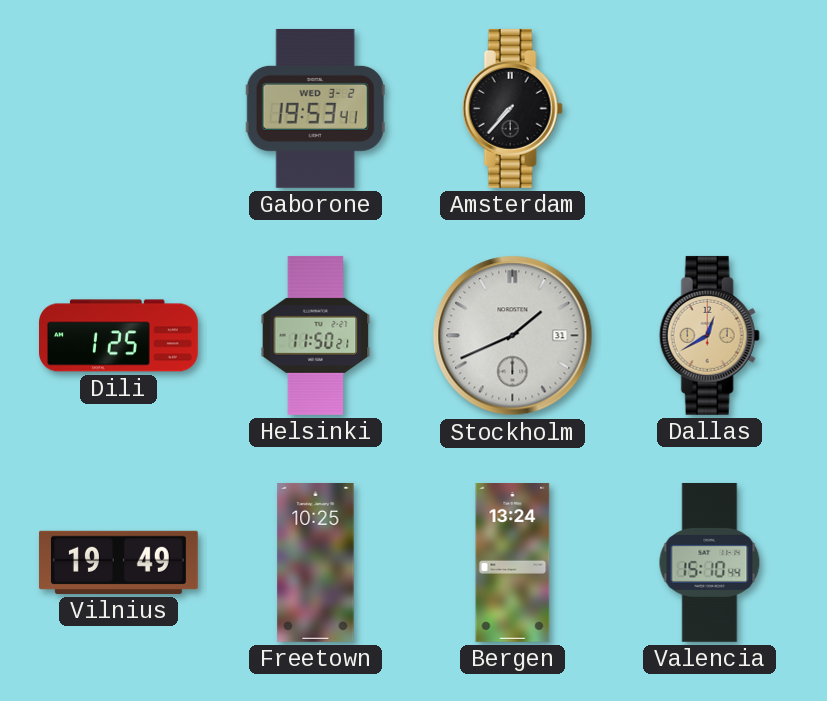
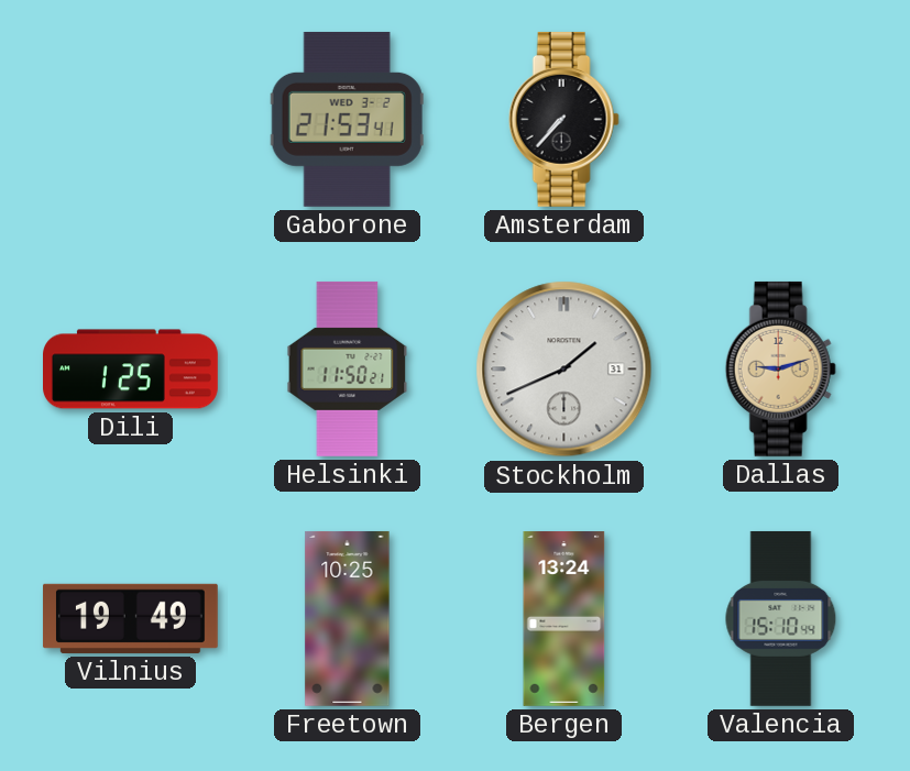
Gaborone: 19:53 -> 21:53
Dallas: 12:40 -> 9:12
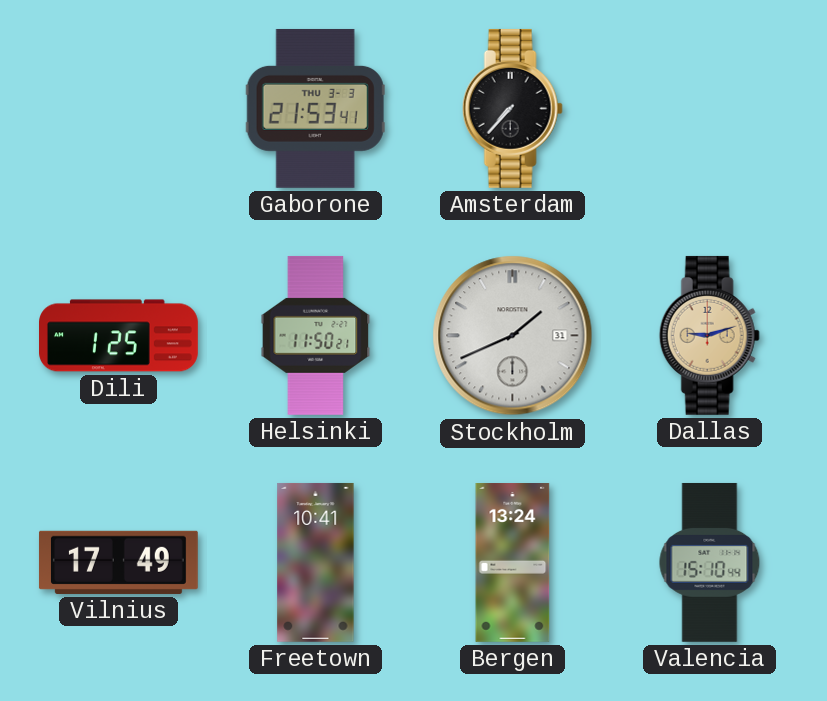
Gaborone date: WED 3-2 -> THU 3-3
Vilnius: 19:49 -> 17:49
Freetown: 10:25 -> 10:41
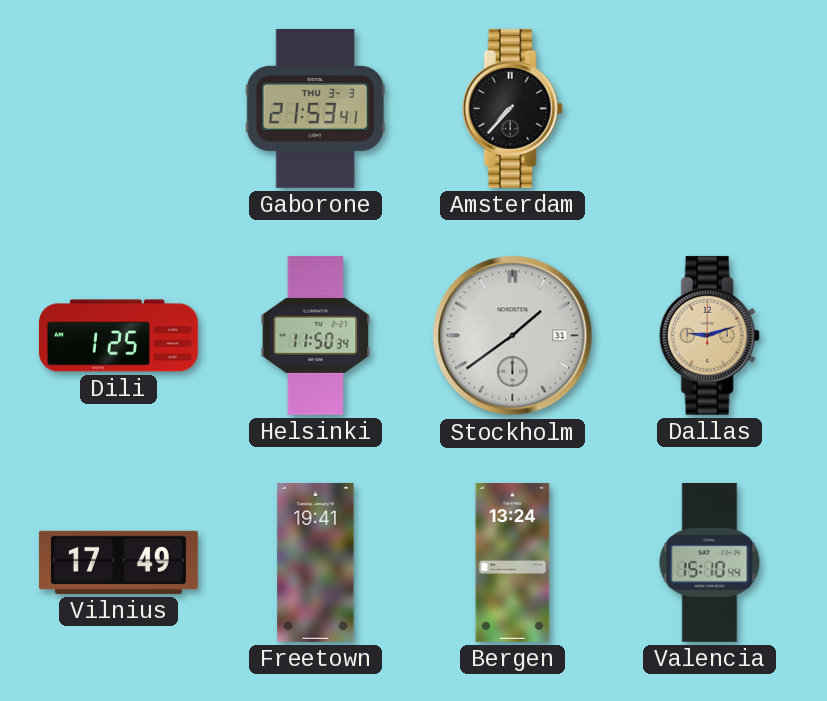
Helsinki: 11:50:21 -> 11:50:34
Stockholm: 1:41 -> 1:39
Freetown: 10:41 -> 19:41
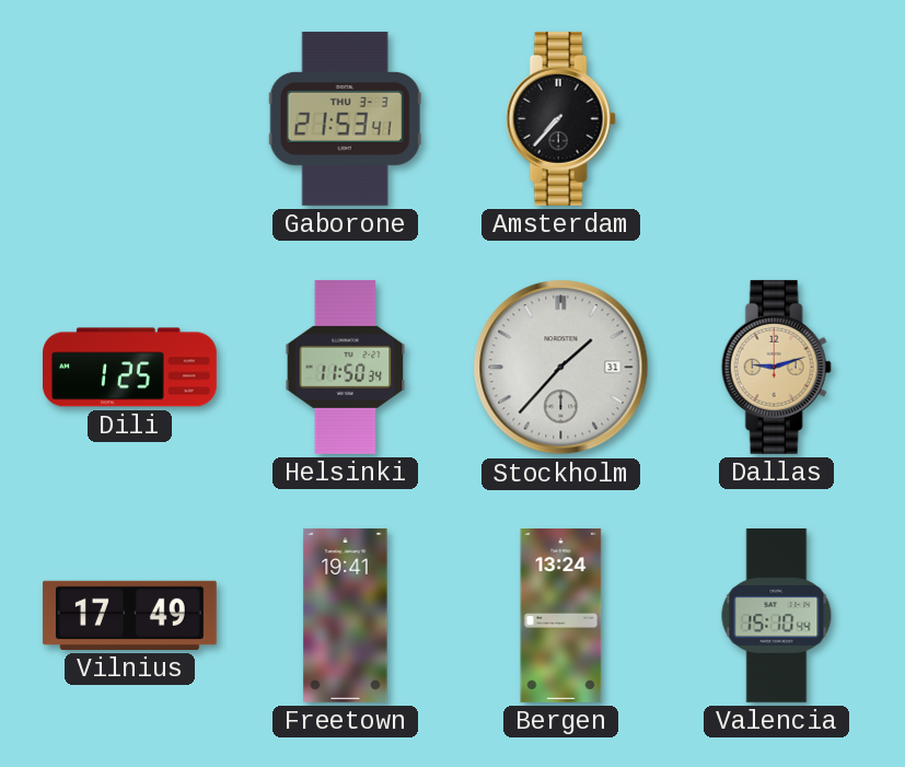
Stockholm: 1:39 -> 1:37
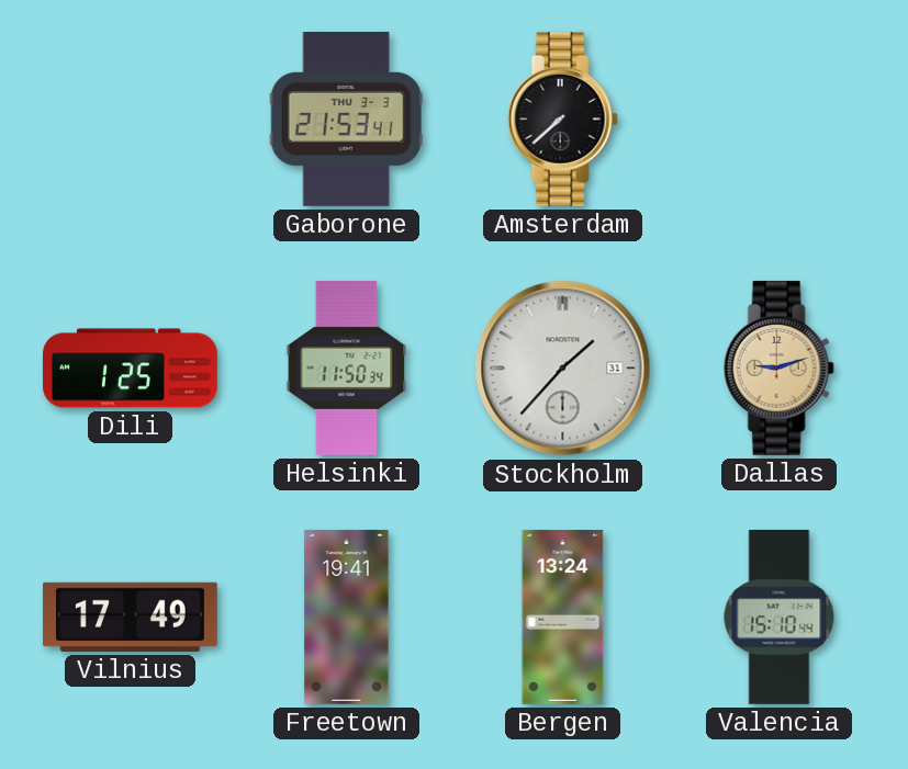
Amsterdam: 7:37 -> 7:38
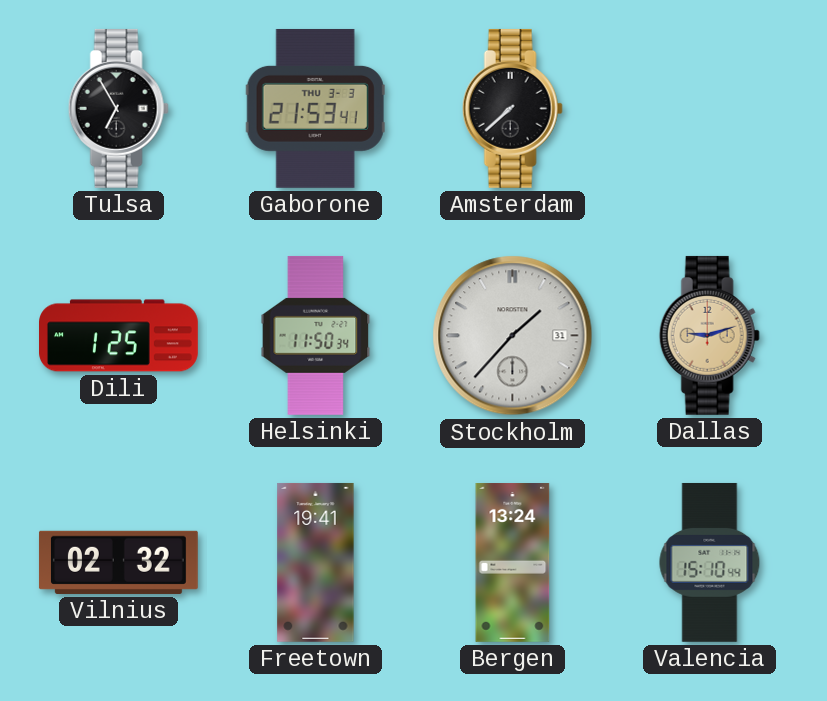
Tulsa: none -> 6:55
Vilnius: 17:49 -> 02:32
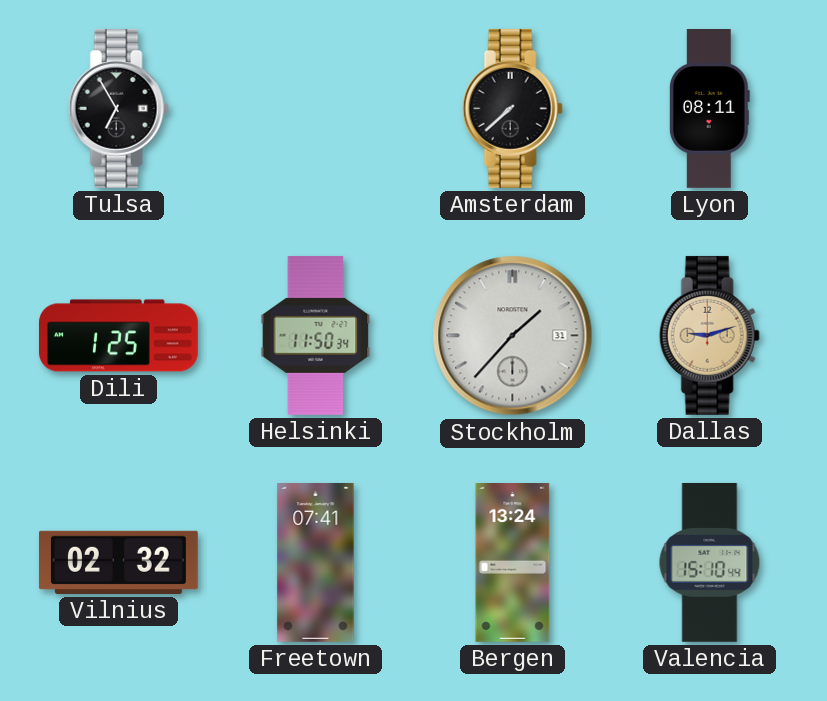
Gaborone: 21:53 -> none
Lyon: none -> 08:11
Freetown: 19:41 -> 07:41
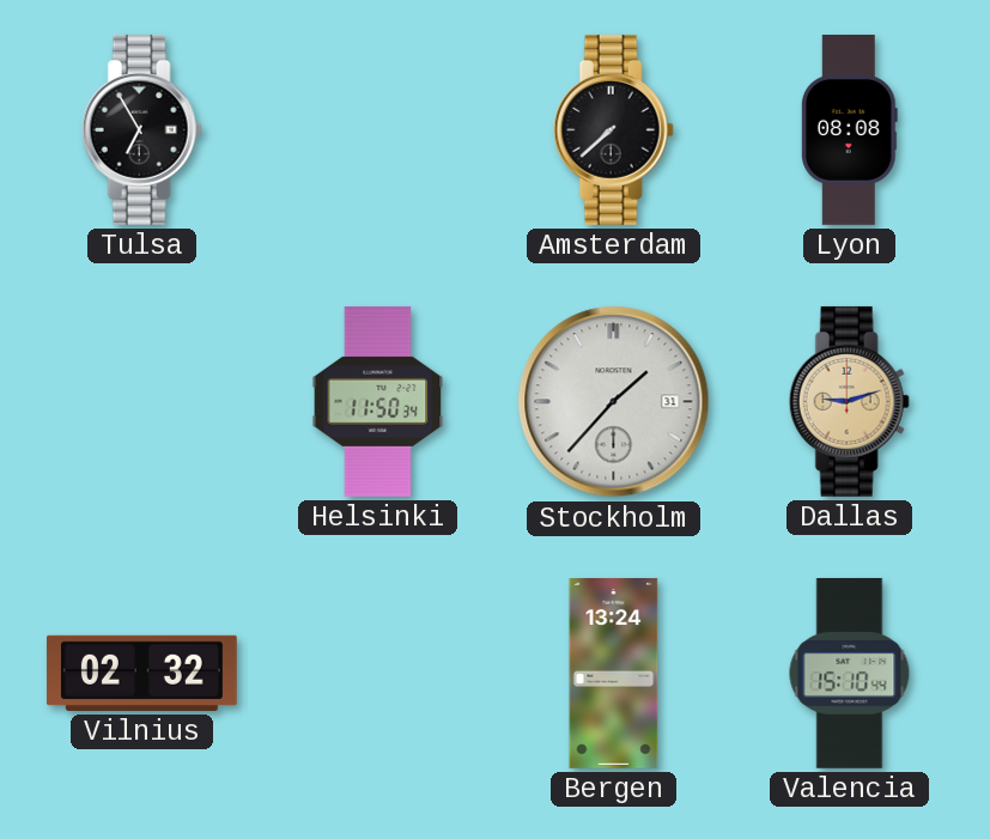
Lyon: 08:11 -> 08:08
Dili: 1:25 -> none
Freetown: 07:41 -> none
